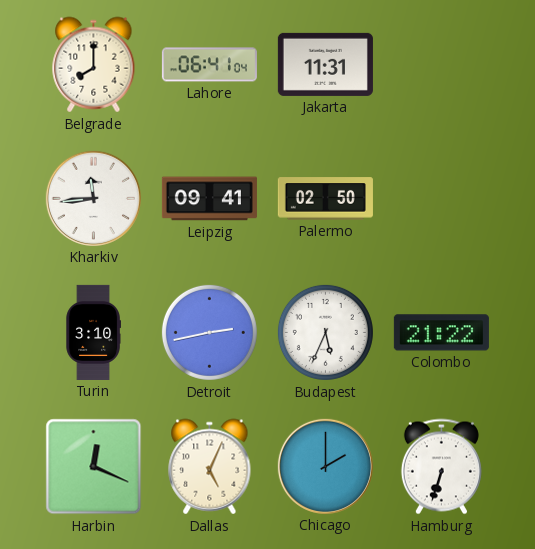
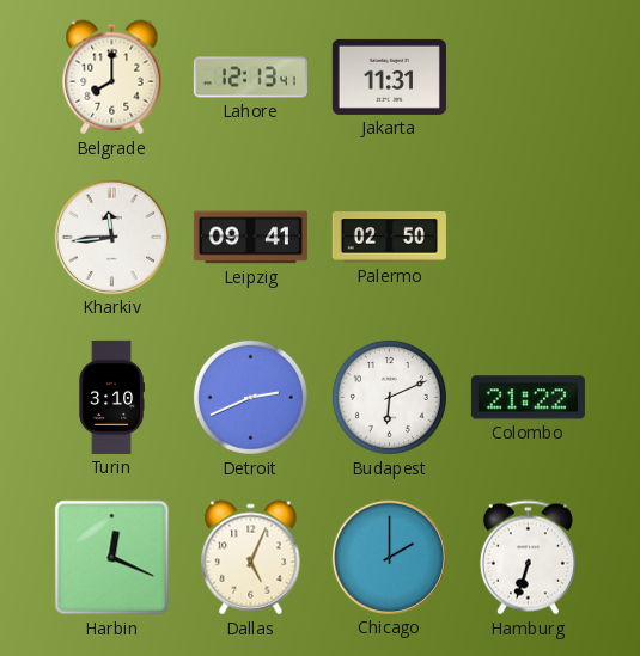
Lahore: 06:41 -> 12:13
Detroit: 2:43 -> 2:41
Budapest: 5:34 -> 6:11
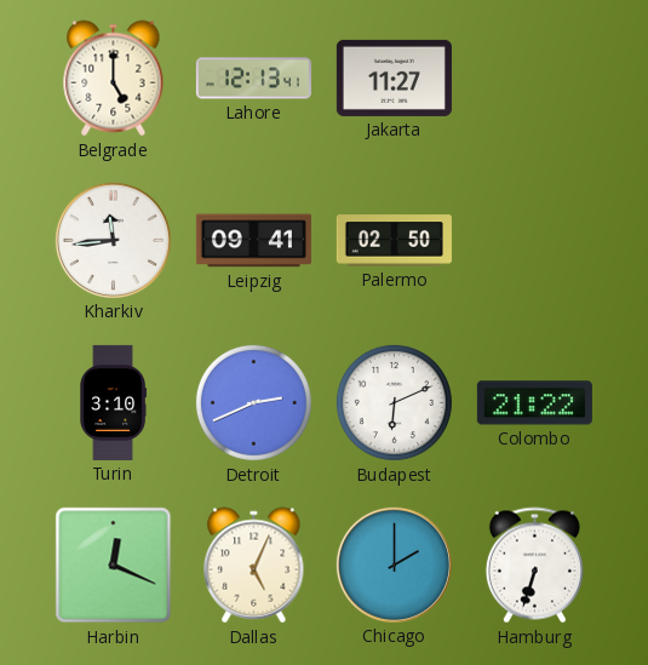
Belgrade: 8:00 -> 5:00
Jakarta: 11:31 -> 11:27
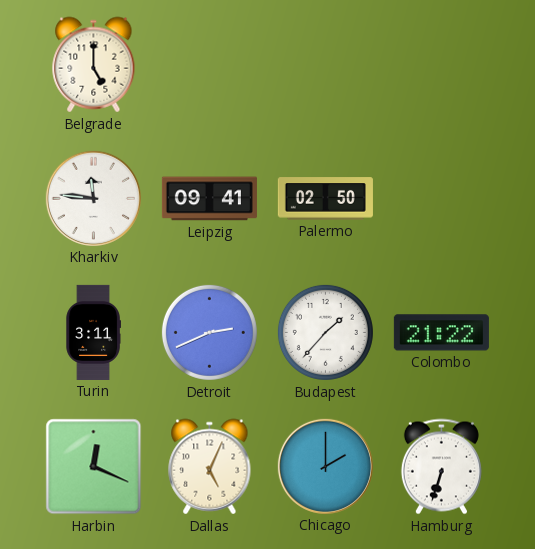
Lahore: 12:13 -> none
Jakarta: 11:27 -> none
Kharkiv: 11:44 -> 11:46
Turin: 3:10 -> 3:11
Budapest: 6:11 -> 1:37
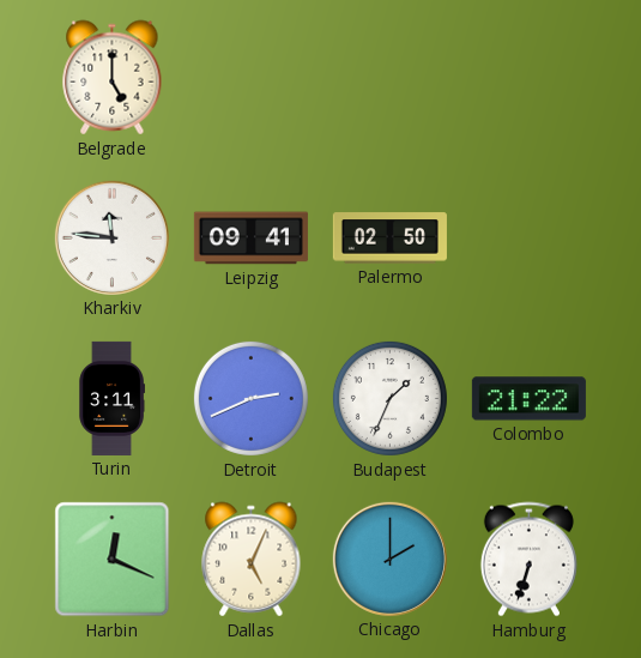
Budapest: 1:37 -> 1:34
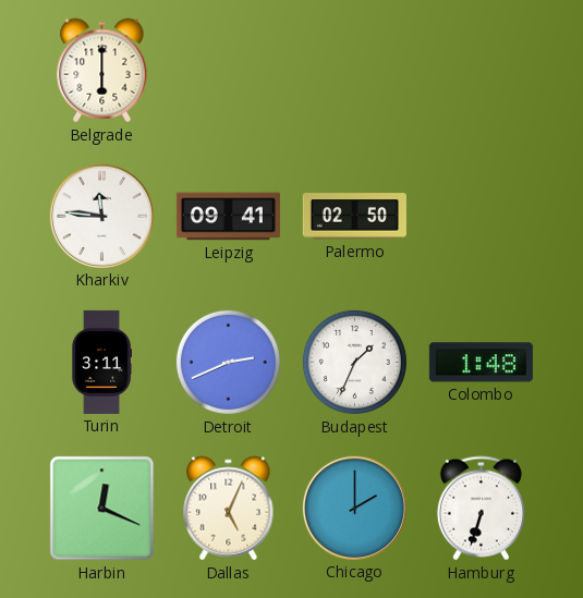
Belgrade: 5:00 -> 6:00
Colombo: 21:22 -> 1:48
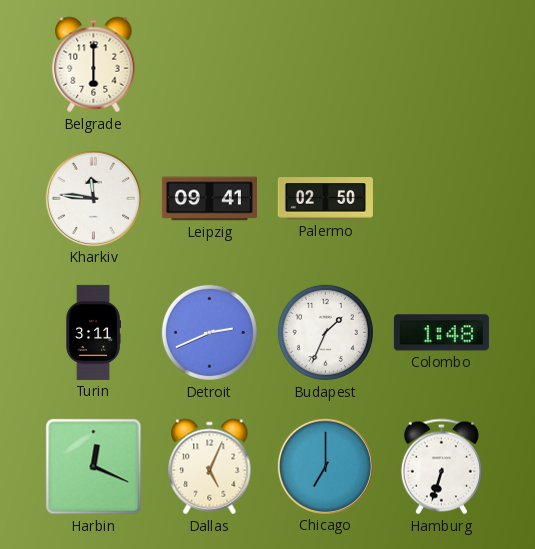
Chicago: 2:00 -> 7:00
